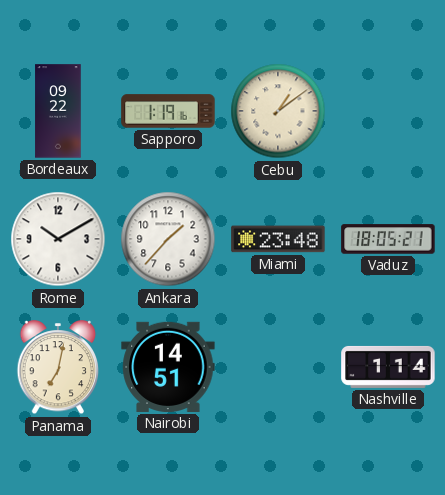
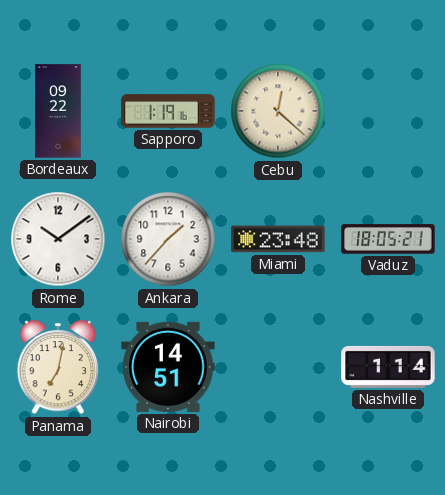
Cebu: 1:09 -> 12:22
Rome: 10:10 -> 10:09
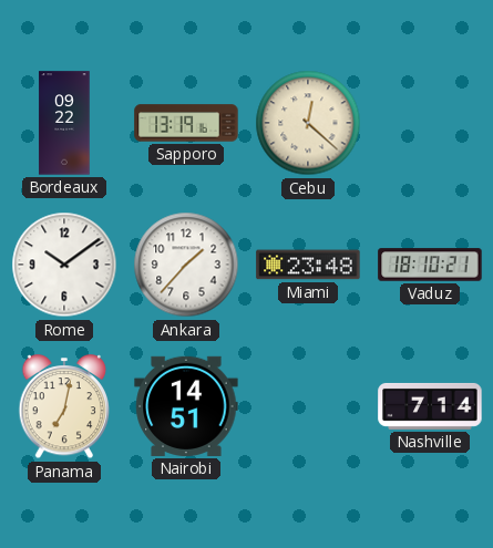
Sapporo: 1:19 -> 13:19
Vaduz: 18:05 -> 18:10
Nashville: 1:14 -> 7:14
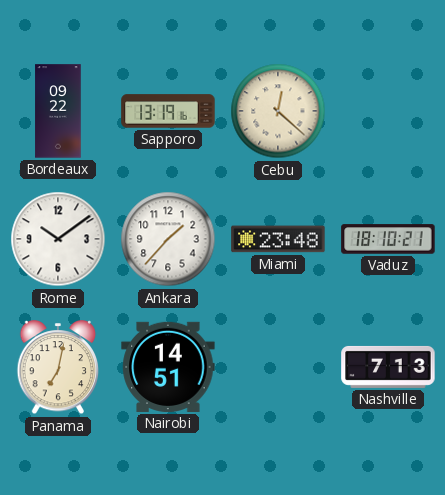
Nashville: 7:14 -> 7:13
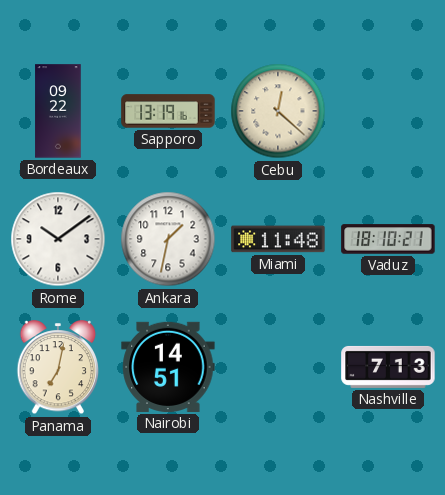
Ankara: 1:37 -> 1:32
Miami: 23:48 -> 11:48
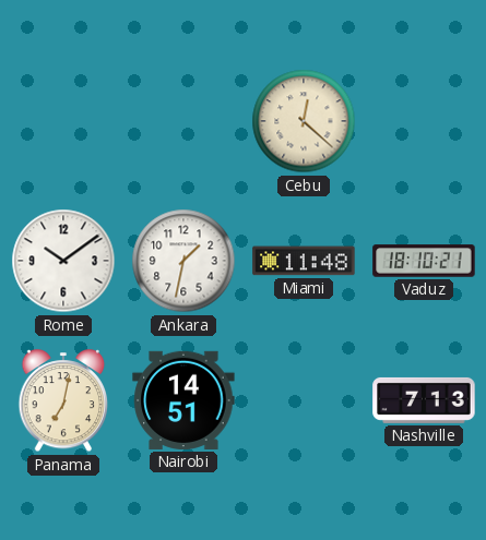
Bordeaux: 09:22 -> none
Sapporo: 13:19 -> none
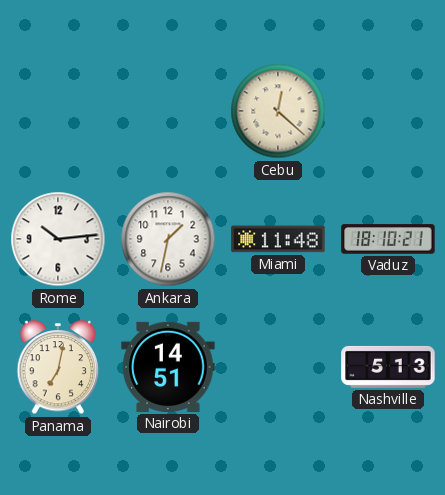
Rome: 10:09 -> 10:14
Nashville: 7:13 -> 5:13
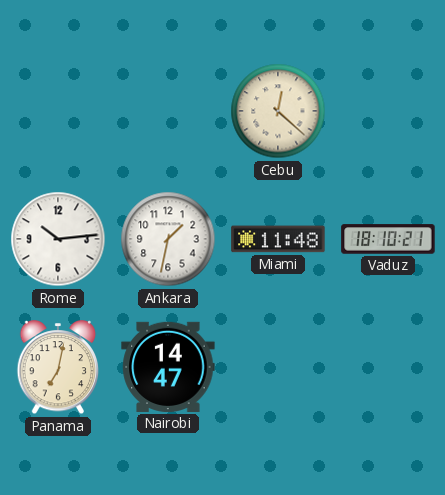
Nairobi: 14:51 -> 14:47
Nashville: 5:13 -> none
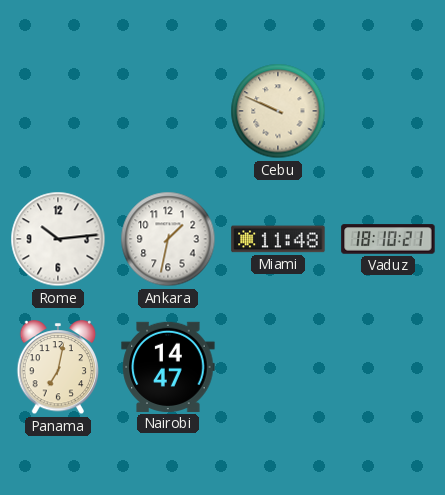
Cebu: 12:22 -> 9:49
